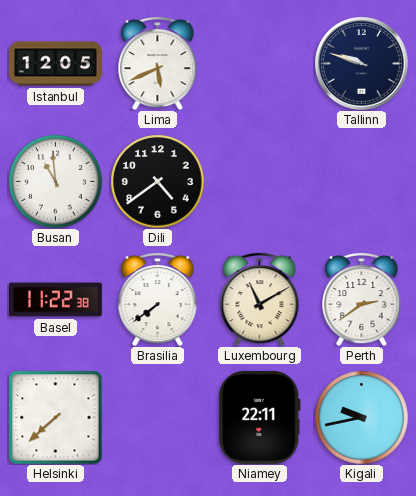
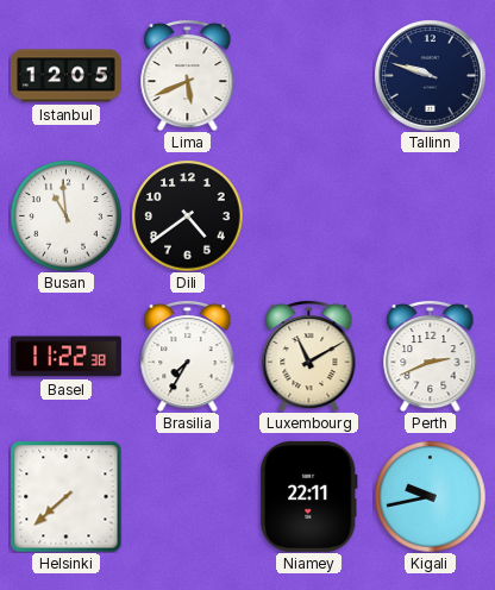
Brasilia: 7:39 -> 7:35
Perth: 2:39 -> 2:41
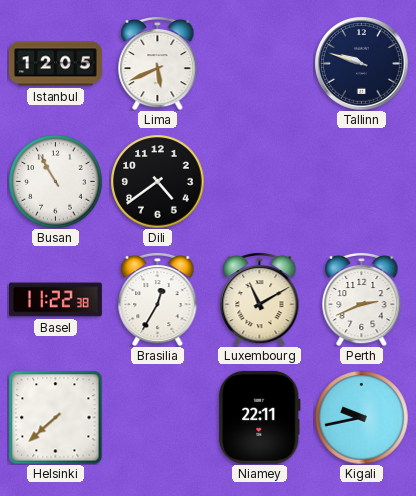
Busan: 10:59 -> 10:55
Brasilia: 7:35 -> 12:35
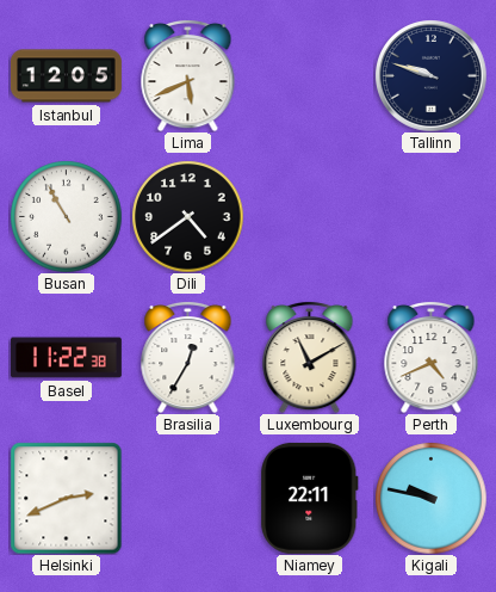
Perth: 2:41 -> 4:41
Helsinki: 7:38 -> 2:41
Kigali: 9:43 -> 9:47
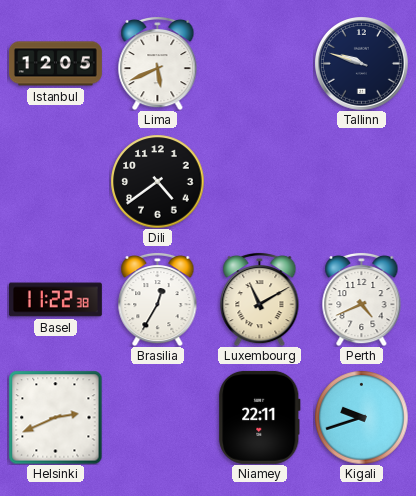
Busan: 10:55 -> none
Kigali: 9:47 -> 9:42
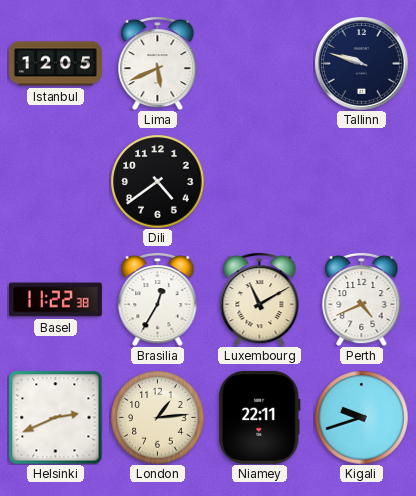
London: none -> 1:14
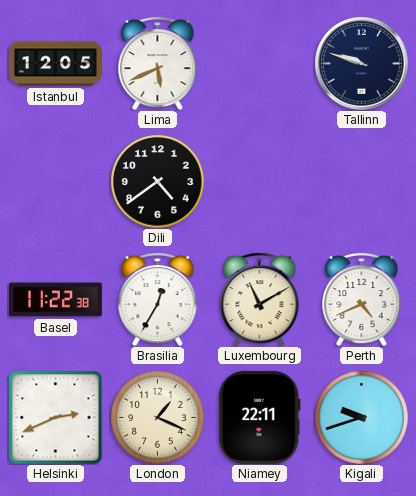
London: 1:14 -> 1:19
